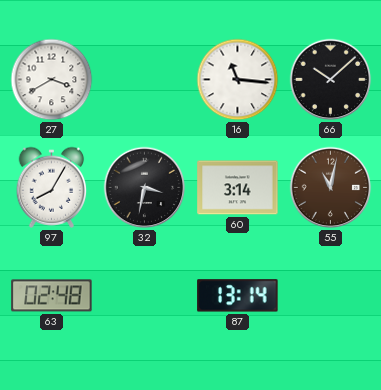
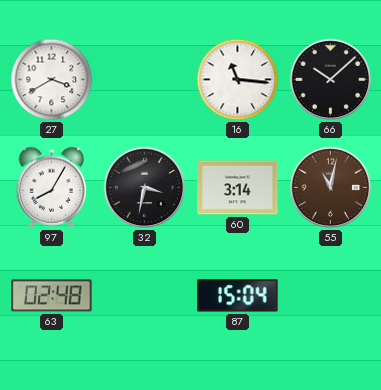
87: 13:14 -> 15:04
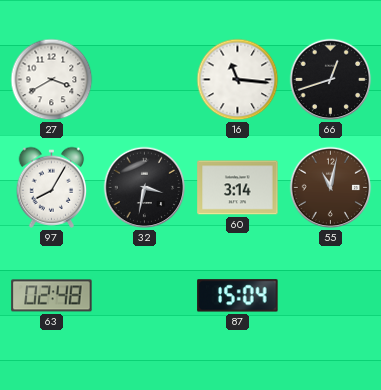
66: 10:08 -> 12:42
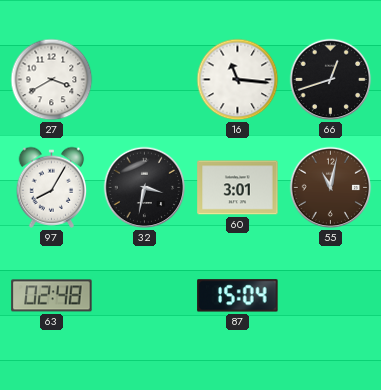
60: 3:14 -> 3:01
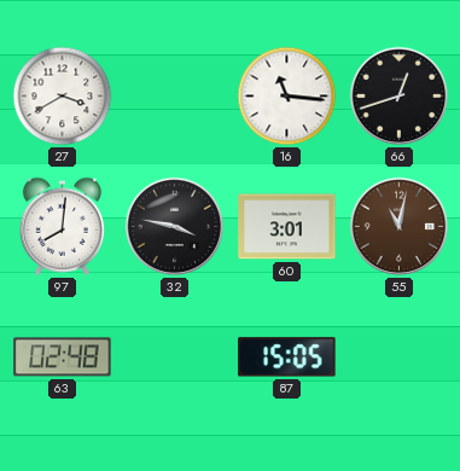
97: 8:05 -> 8:01
32: 3:32 -> 3:47
87: 15:04 -> 15:05
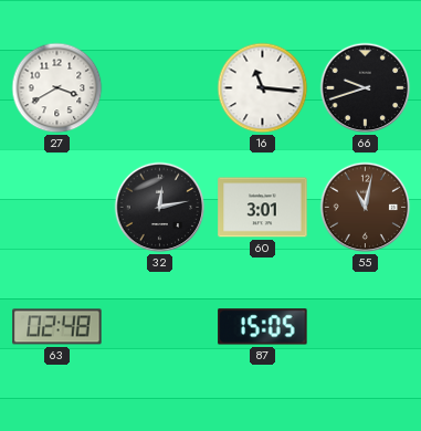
66: 12:42 -> 9:42
97: 8:01 -> none
32: 3:47 -> 12:13
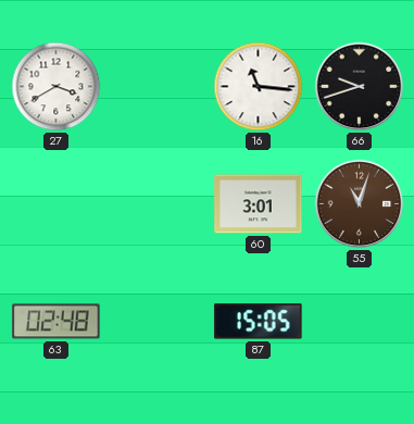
32: 12:13 -> none
55: 11:02 -> 11:03
